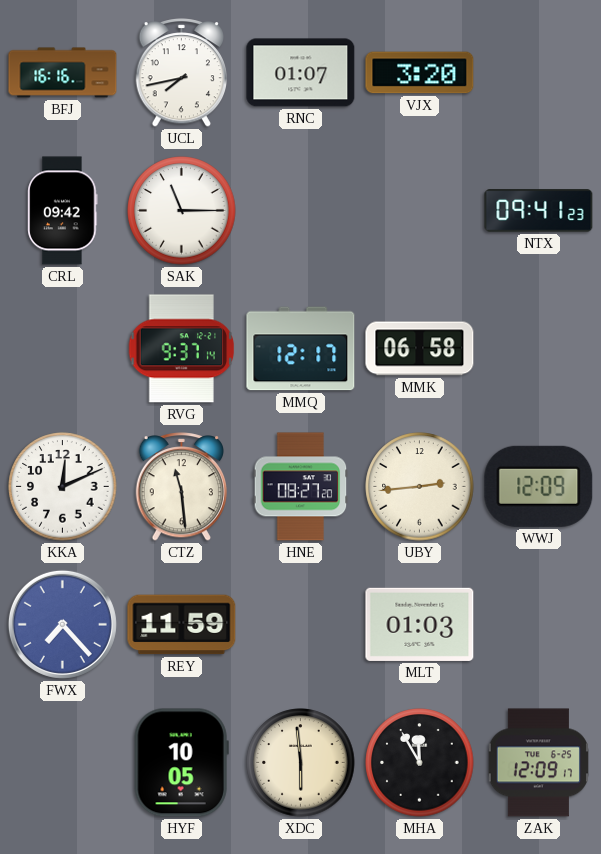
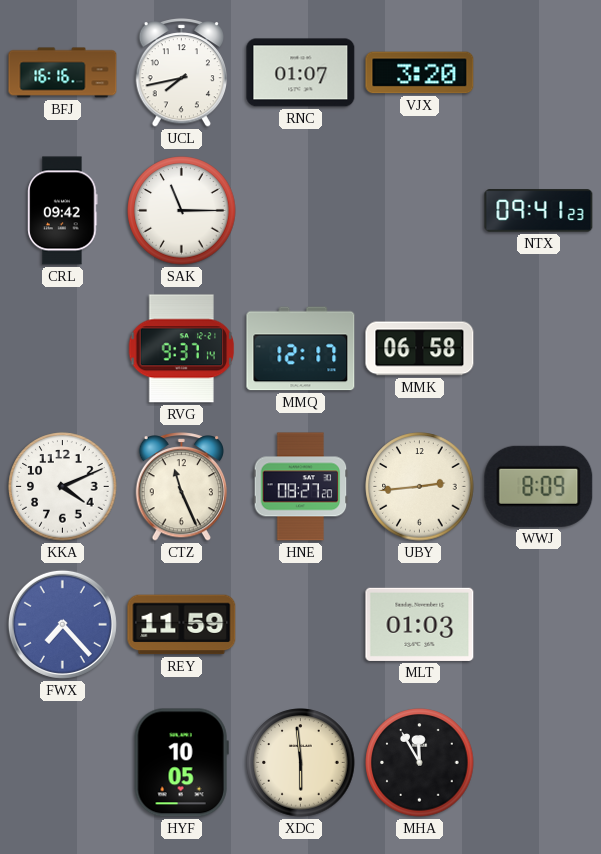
KKA: 12:11 -> 4:11
CTZ: 11:29 -> 11:26
WWJ: 12:09 -> 8:09
ZAK: 12:09 -> none
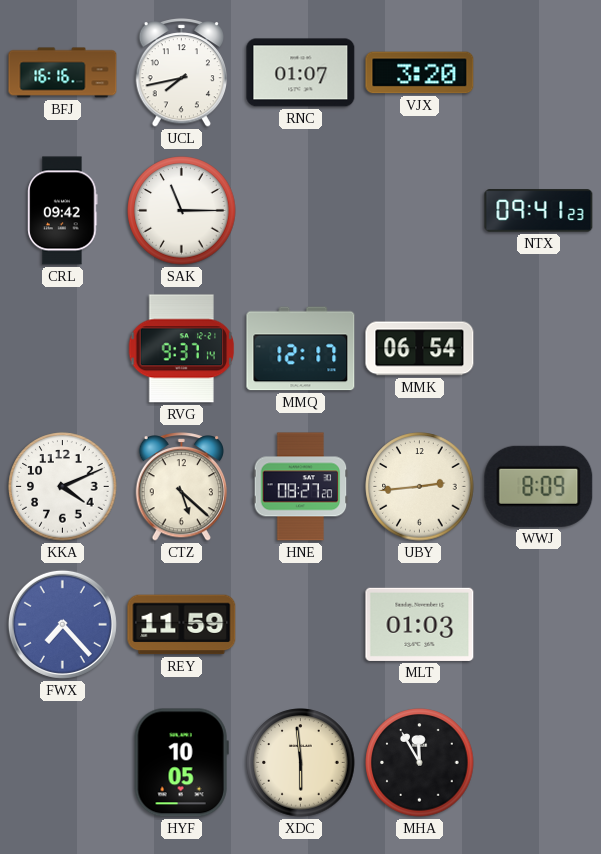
MMK: 06:58 -> 06:54
CTZ: 11:26 -> 5:22
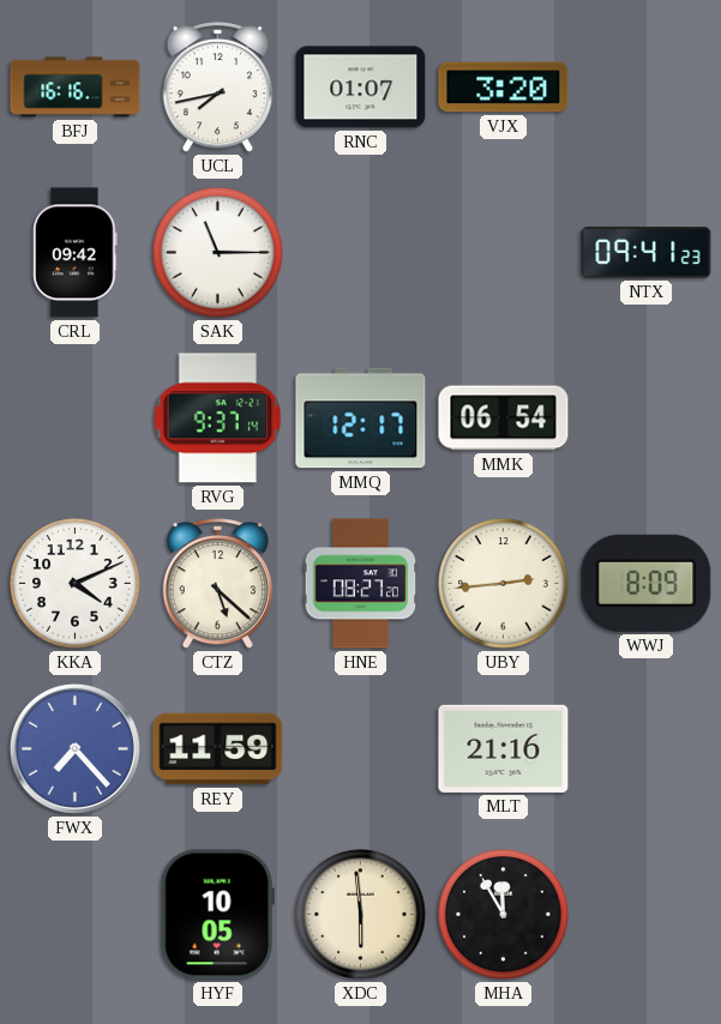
MLT: 01:03 -> 21:16
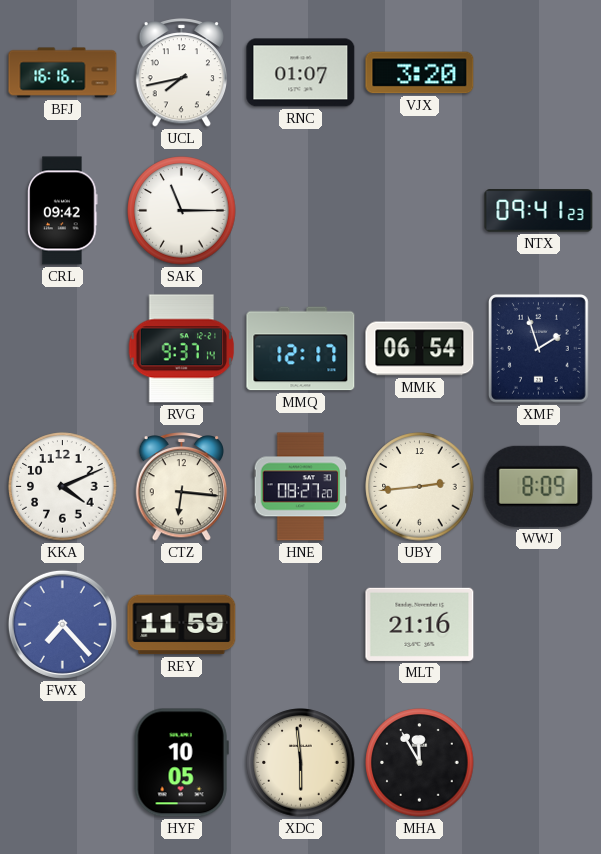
XMF: none -> 1:57
CTZ: 5:22 -> 6:16
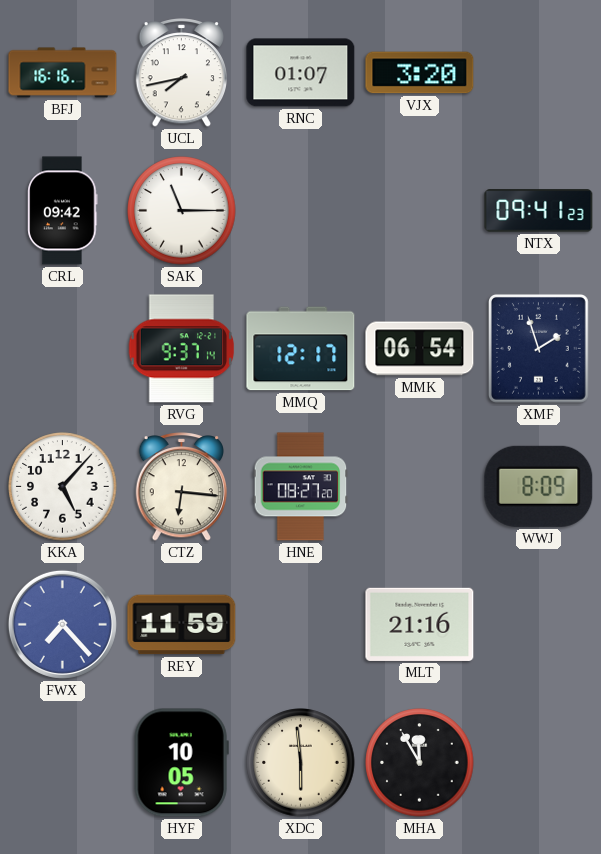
KKA: 4:11 -> 5:07
UBY: 2:44 -> none
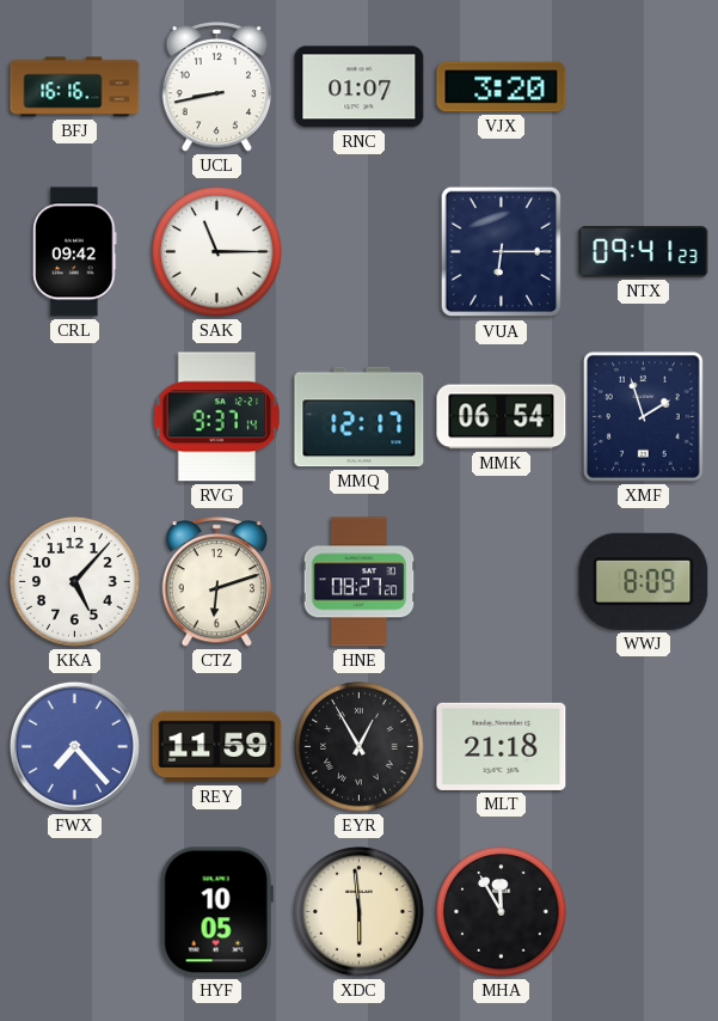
UCL: 7:43 -> 8:43
VUA: none -> 6:15
CTZ: 6:16 -> 6:12
EYR: none -> 12:55
MLT: 21:16 -> 21:18
